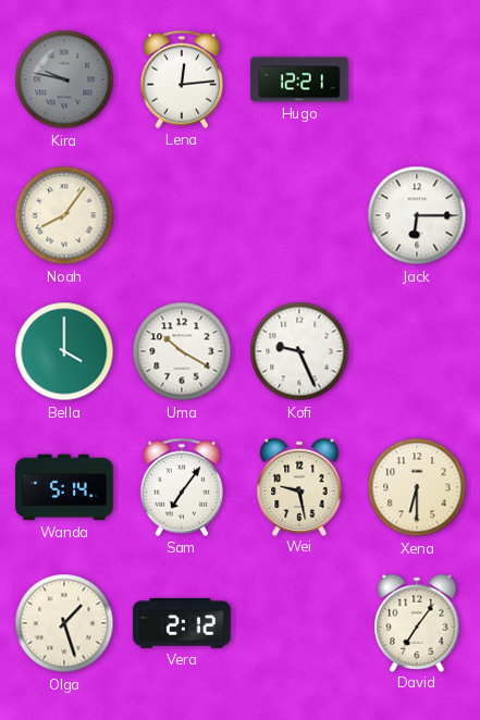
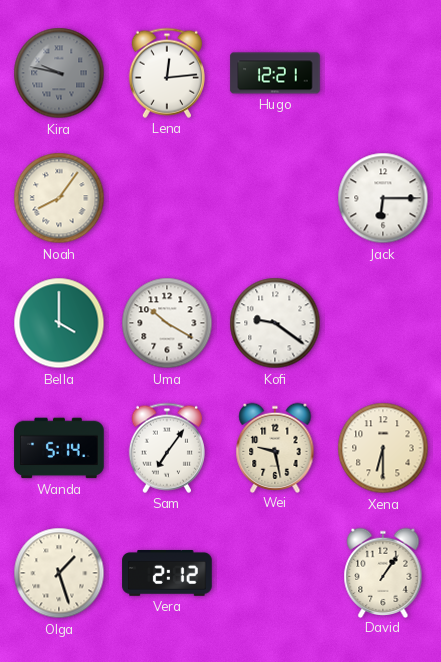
Kofi: 9:26 -> 9:21
David: 7:06 -> 1:06
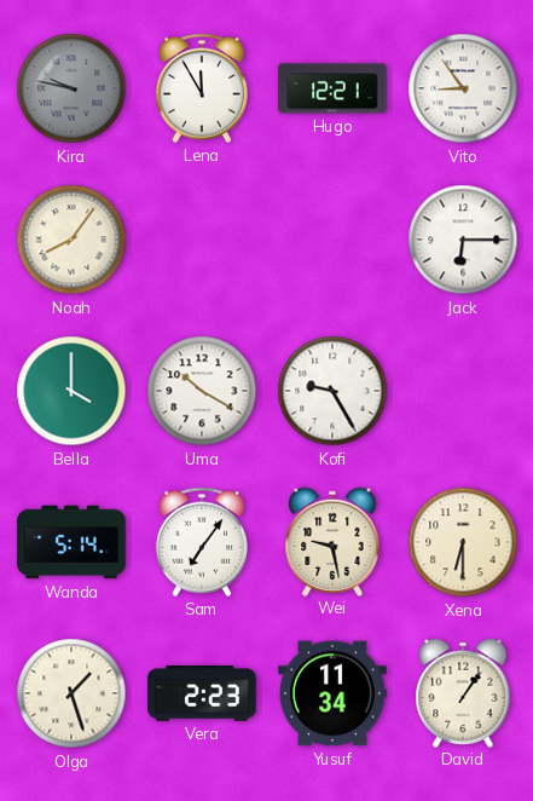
Lena: 12:14 -> 11:55
Vito: none -> 8:54
Kofi: 9:21 -> 9:25
Vera: 2:12 -> 2:23
Yusuf: none -> 11:34
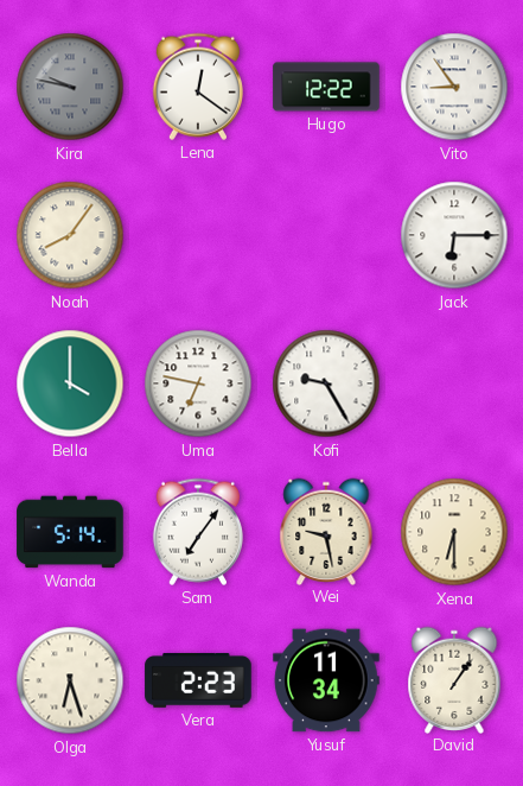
Lena: 11:55 -> 12:21
Hugo: 12:21 -> 12:22
Uma: 10:20 -> 6:47
Olga: 1:27 -> 6:27
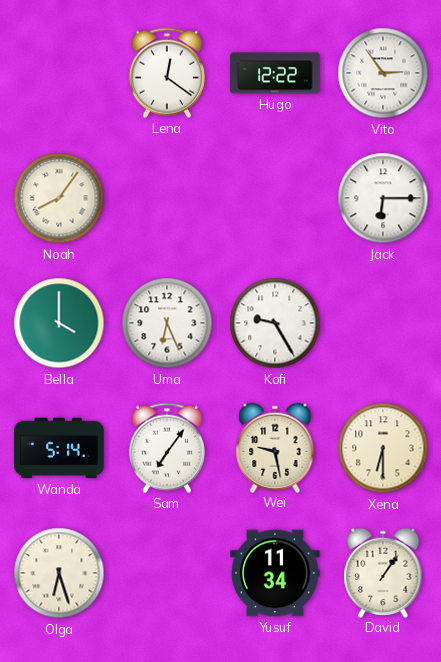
Kira: 9:47 -> none
Vito: 8:54 -> 2:54
Uma: 6:47 -> 6:26
Vera: 2:23 -> none
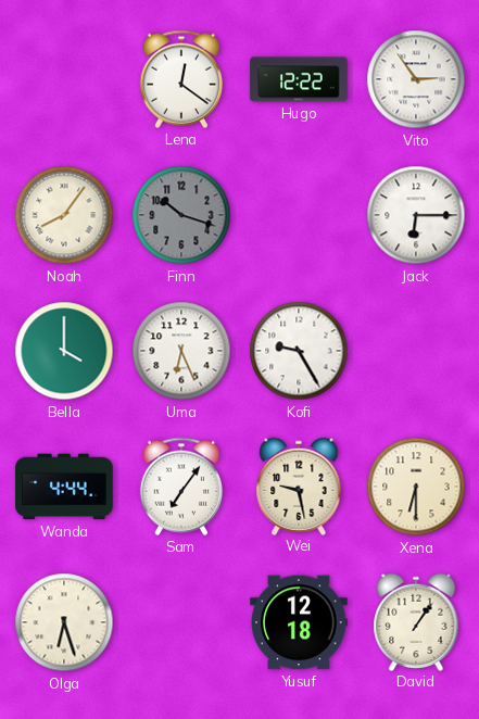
Finn: none -> 10:18
Wanda: 5:14 -> 4:44
Yusuf: 11:34 -> 12:18
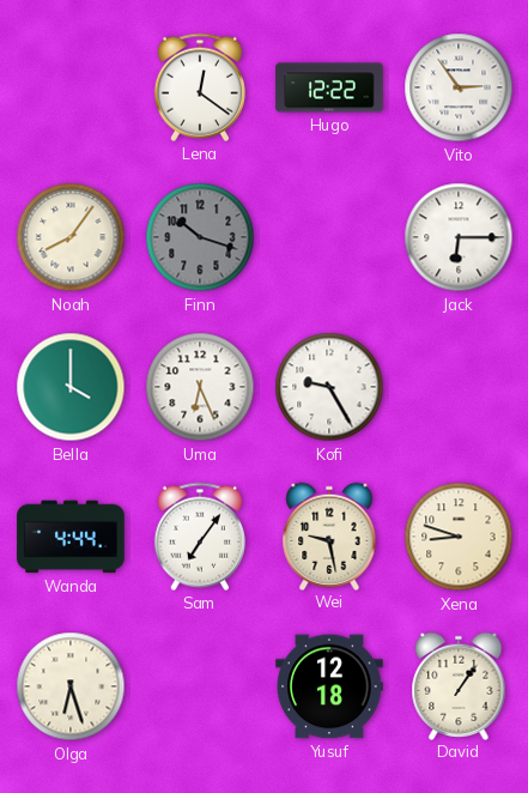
Xena: 6:30 -> 8:48
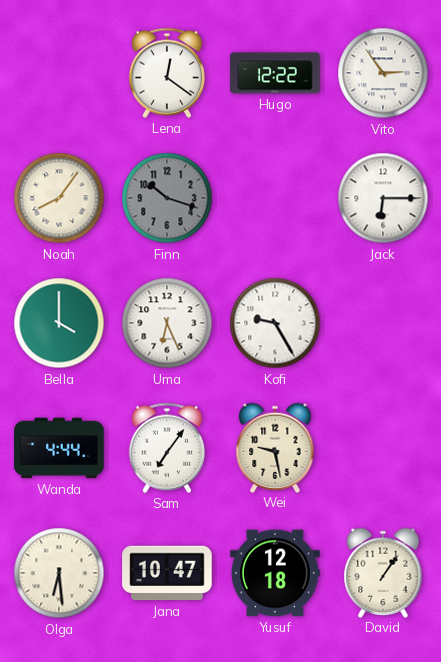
Xena: 8:48 -> none
Olga: 6:27 -> 6:29
Jana: none -> 10:47
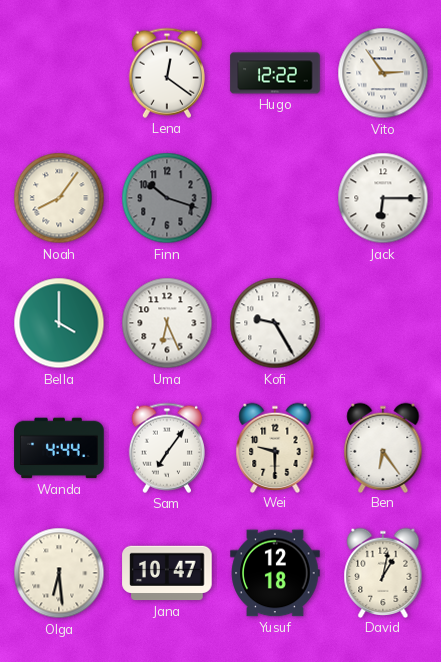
Wei: 9:28 -> 9:30
Ben: none -> 6:24
David: 1:06 -> 1:02
